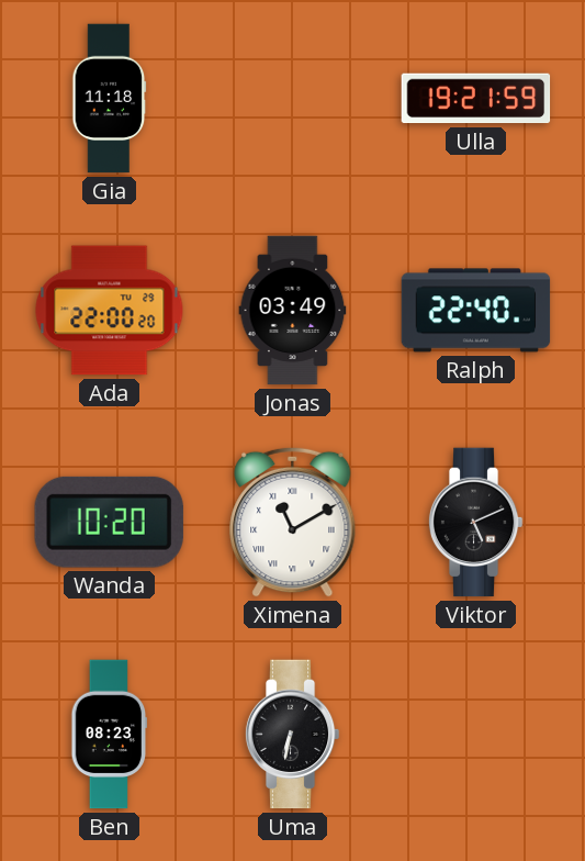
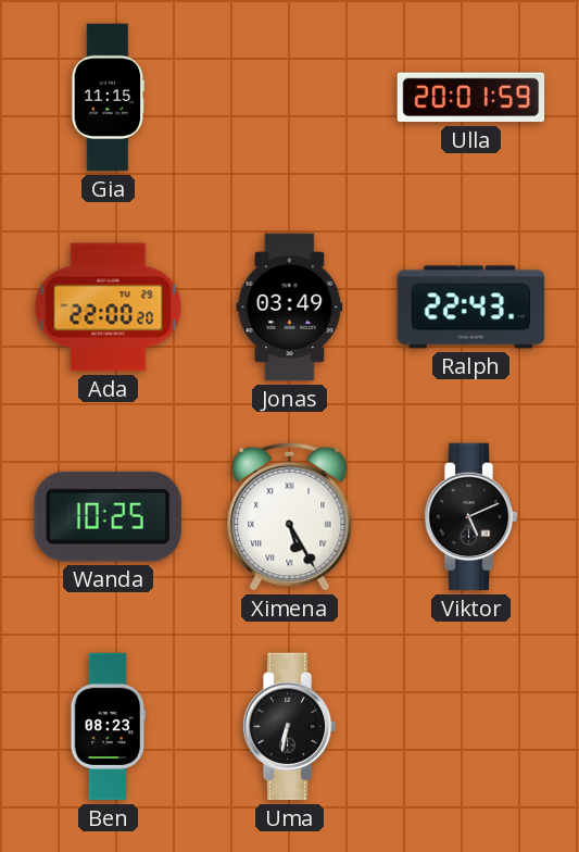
Gia: 11:18 -> 11:15
Ulla: 19:21 -> 20:01
Ralph: 22:40 -> 22:43
Wanda: 10:20 -> 10:25
Ximena: 11:10 -> 5:25
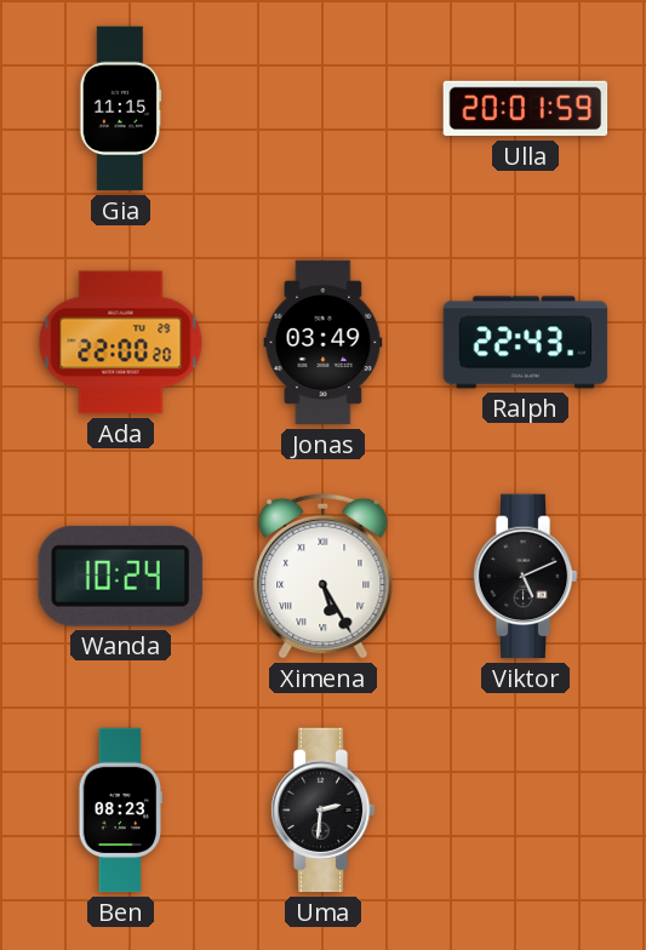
Wanda: 10:25 -> 10:24
Uma: 6:32 -> 2:31
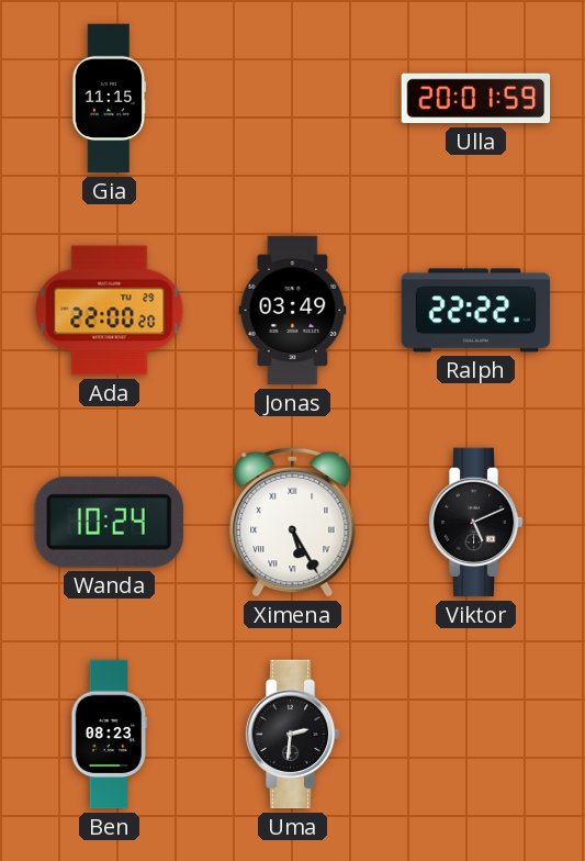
Ralph: 22:43 -> 22:22
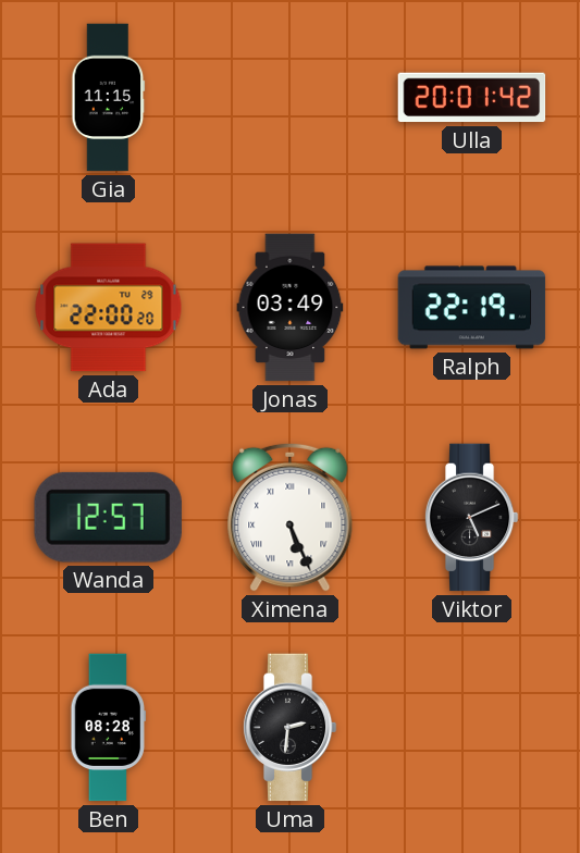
Ulla: 20:01:59 -> 20:01:42
Ralph: 22:22 -> 22:19
Wanda: 10:24 -> 12:57
Ximena: 5:25 -> 5:26
Ben: 08:23 -> 08:28
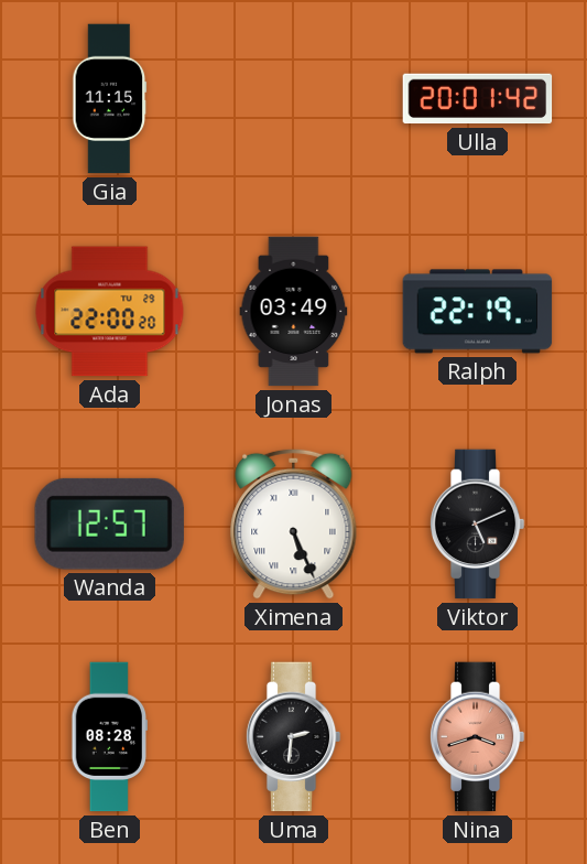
Nina: none -> 3:42
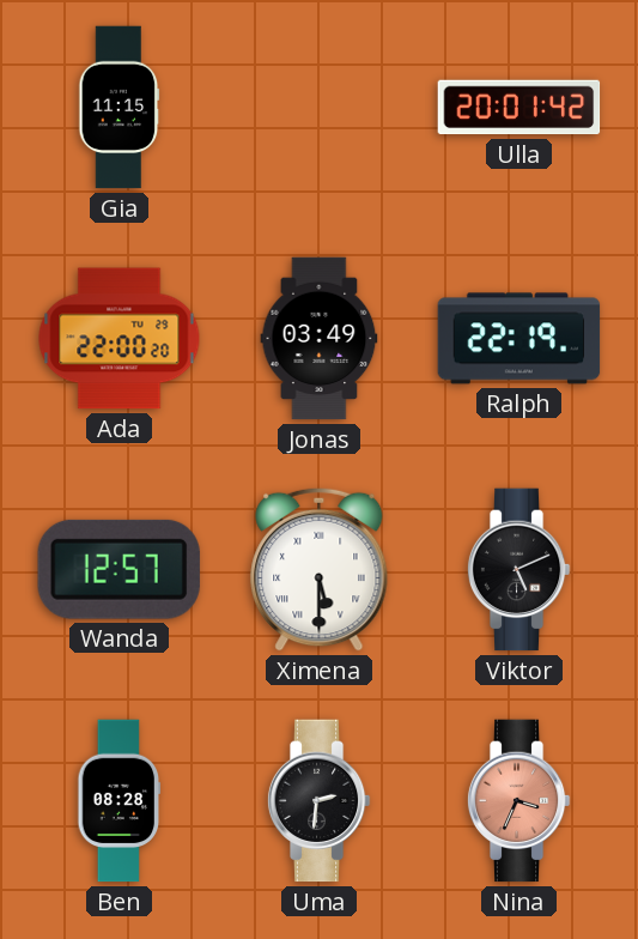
Ximena: 5:26 -> 5:30
Nina: 3:42 -> 3:34
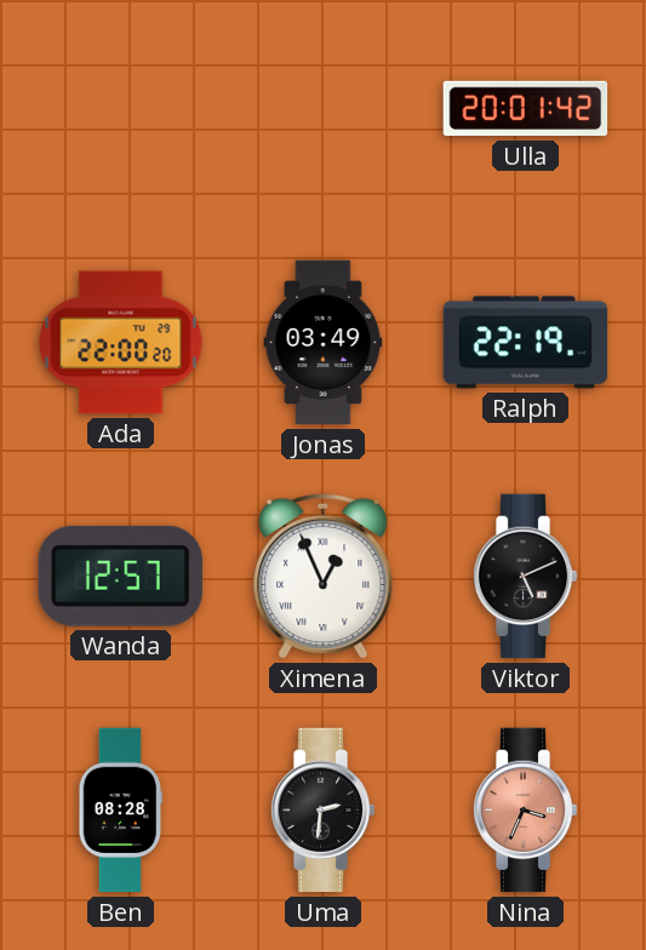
Gia: 11:15 -> none
Ximena: 5:30 -> 12:56
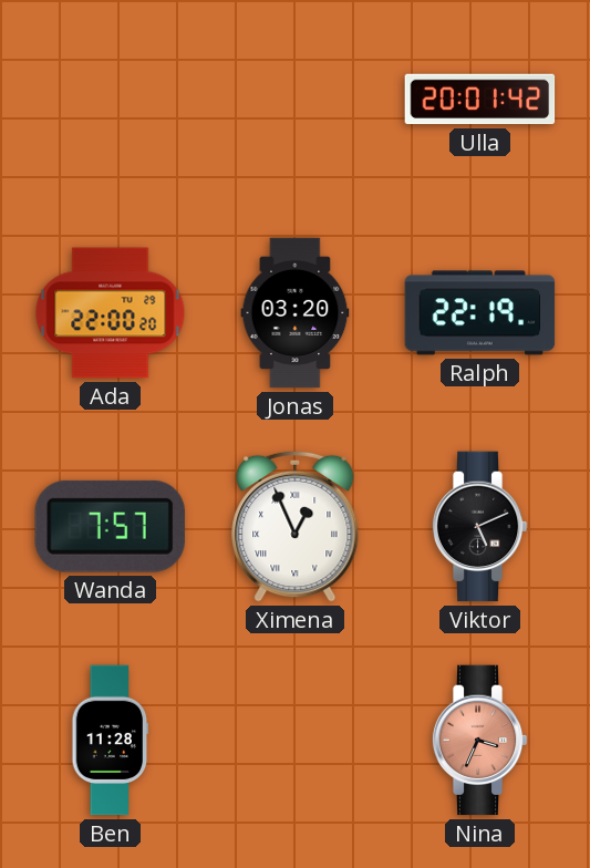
Jonas: 03:49 -> 03:20
Wanda: 12:57 -> 7:57
Ben: 08:28 -> 11:28
Uma: 2:31 -> none
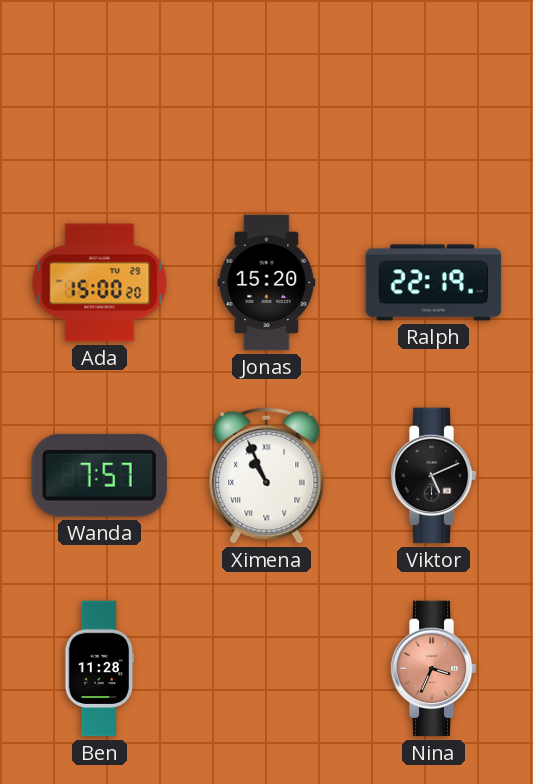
Ulla: 20:01 -> none
Ada: 22:00 -> 15:00
Jonas: 03:20 -> 15:20
Ximena: 12:56 -> 10:56
